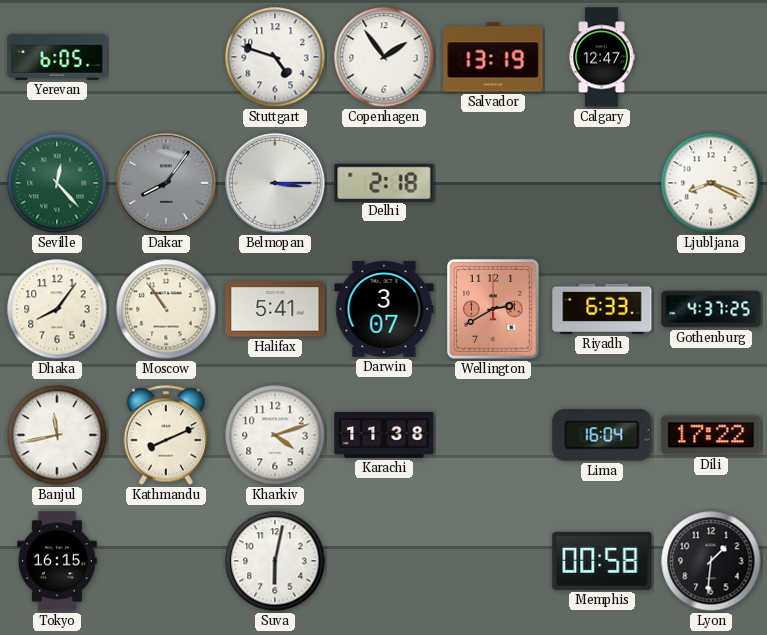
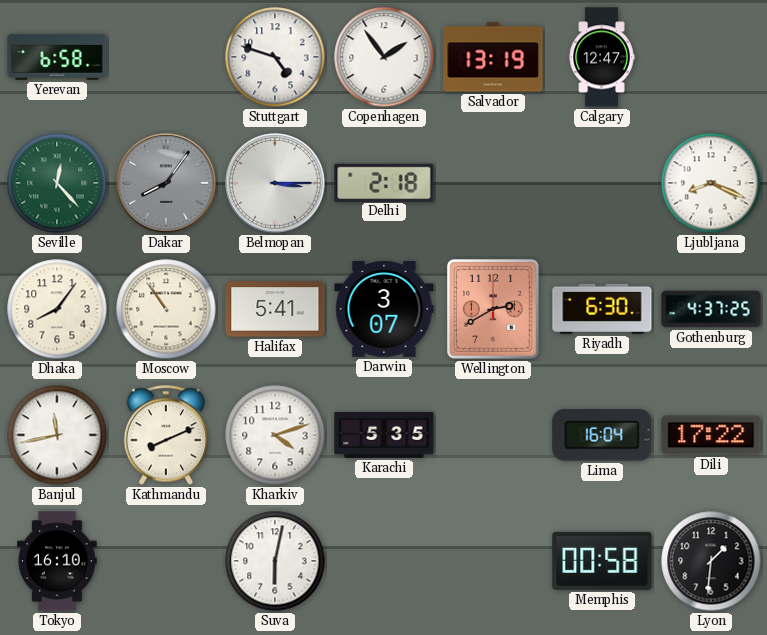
Yerevan: 6:05 -> 6:58
Riyadh: 6:33 -> 6:30
Karachi: 11:38 -> 5:35
Tokyo: 16:15 -> 16:10
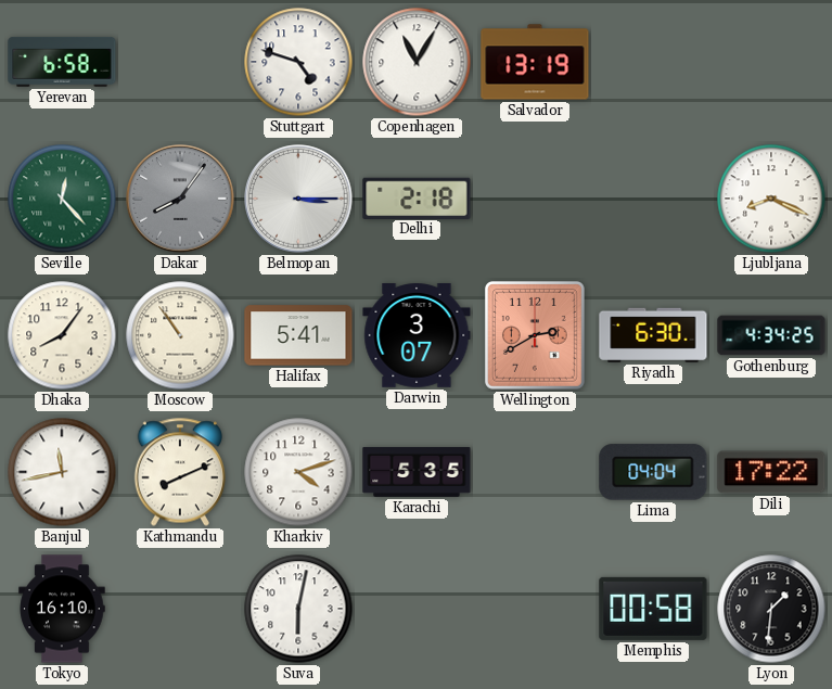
Copenhagen: 1:54 -> 11:05
Calgary: 12:47 -> none
Gothenburg: 4:37 -> 4:34
Lima: 16:04 -> 04:04
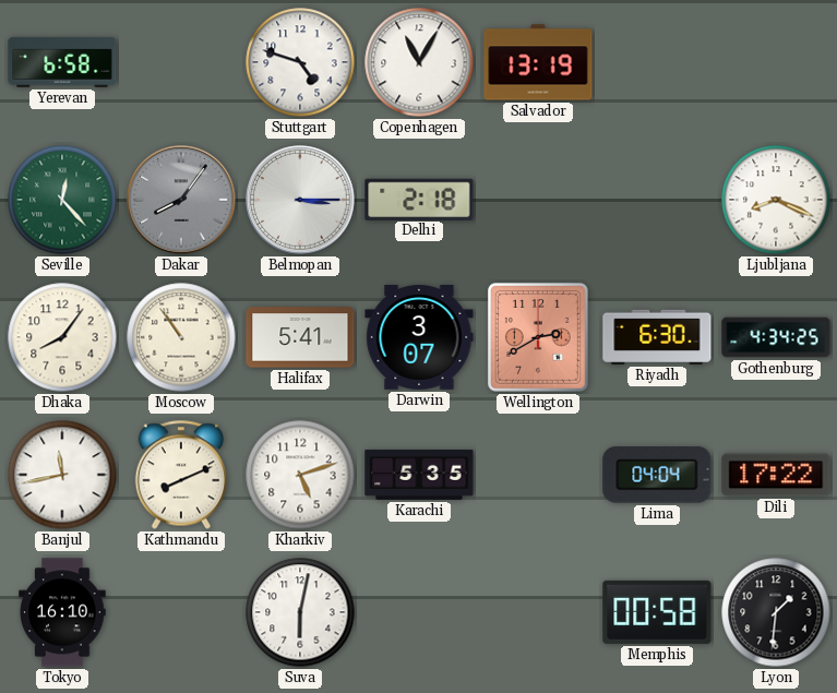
Kharkiv: 4:12 -> 5:12
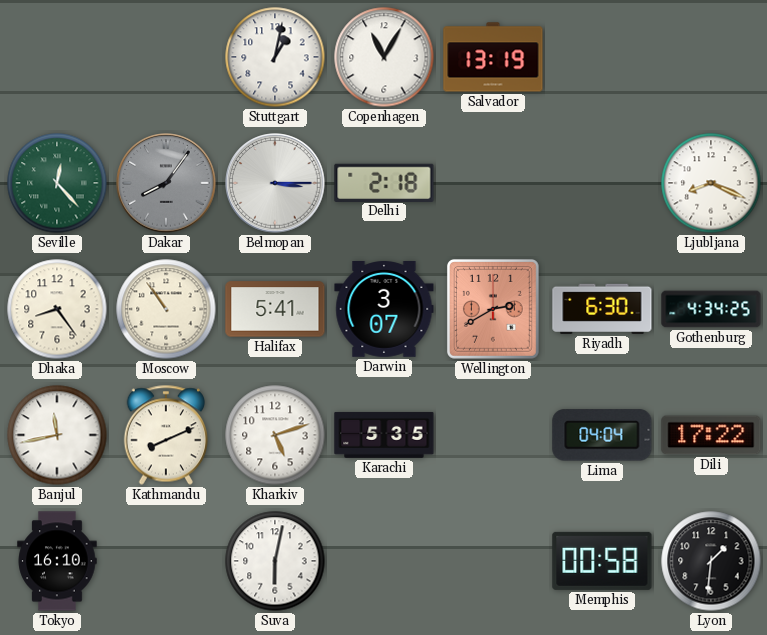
Yerevan: 6:58 -> none
Stuttgart: 4:48 -> 1:02
Dhaka: 8:06 -> 8:24
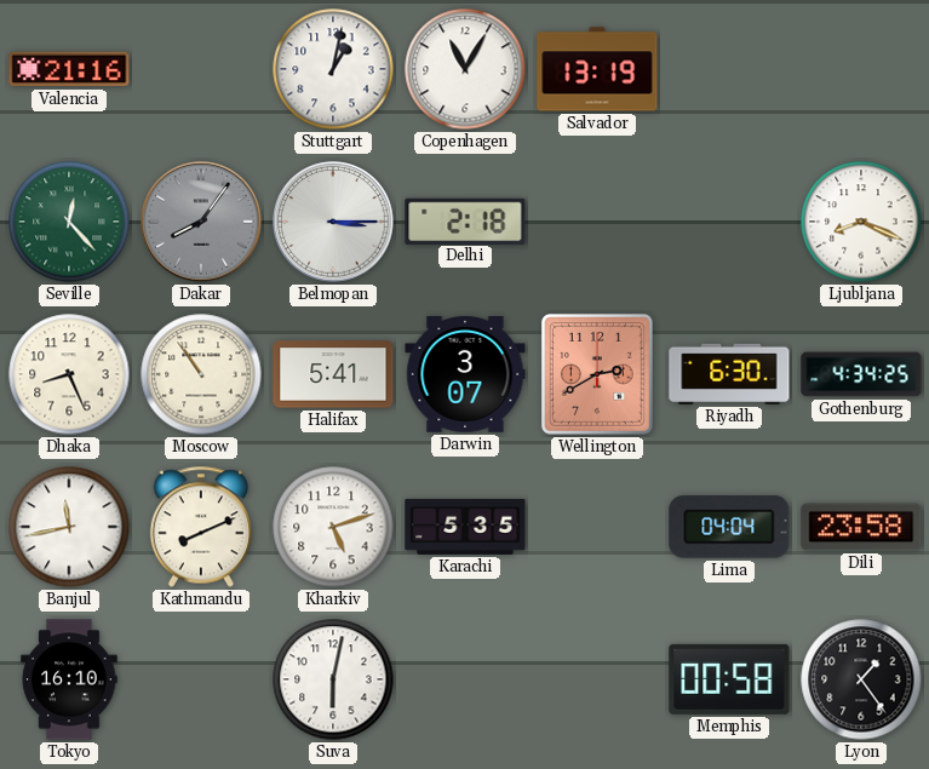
Valencia: none -> 21:16
Dhaka: 8:24 -> 8:26
Dili: 17:22 -> 23:58
Lyon: 1:31 -> 1:24
